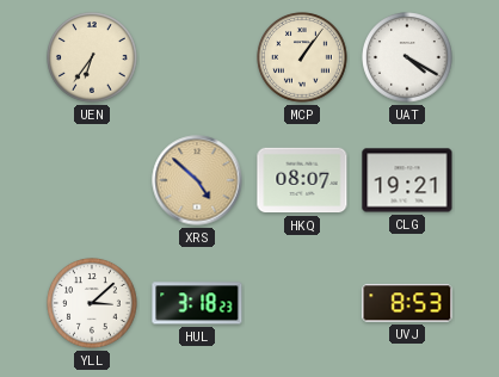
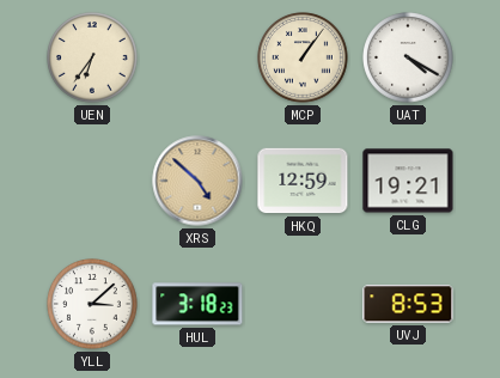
HKQ: 08:07 -> 12:59
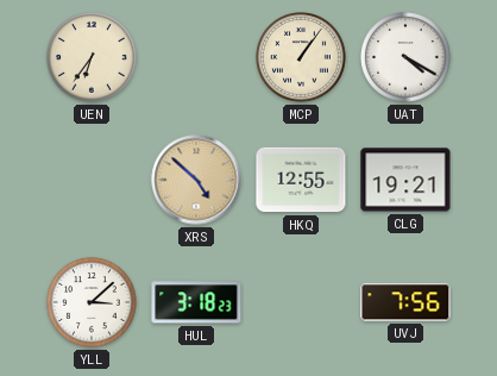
HKQ: 12:59 -> 12:55
UVJ: 8:53 -> 7:56
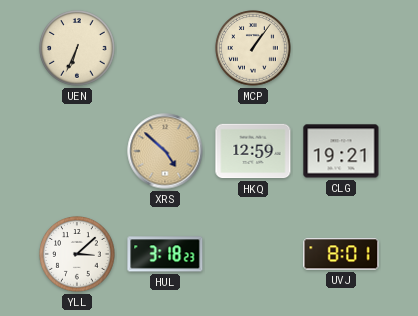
UEN: 6:36 -> 6:34
UAT: 4:20 -> none
HKQ: 12:55 -> 12:59
UVJ: 7:56 -> 8:01
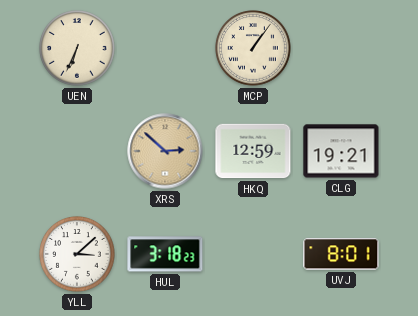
XRS: 4:52 -> 2:52
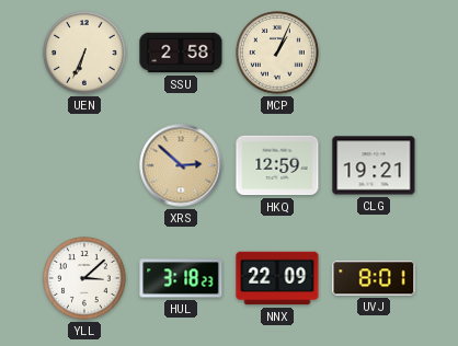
SSU: none -> 2:58
MCP: 1:06 -> 1:04
NNX: none -> 22:09
